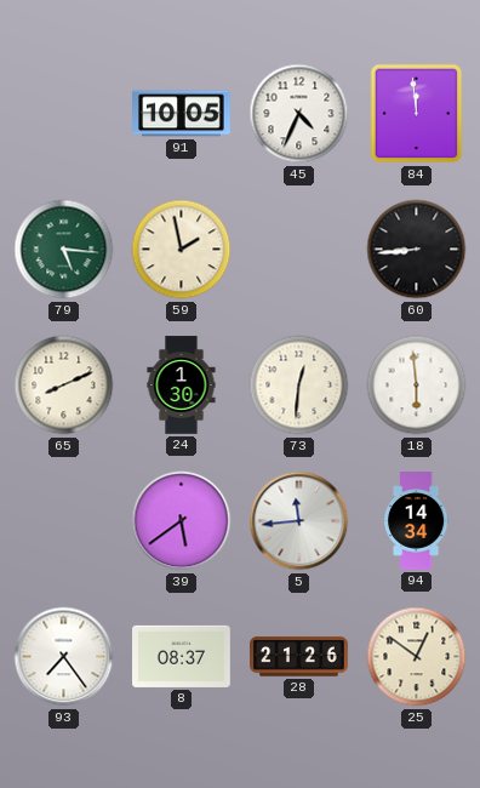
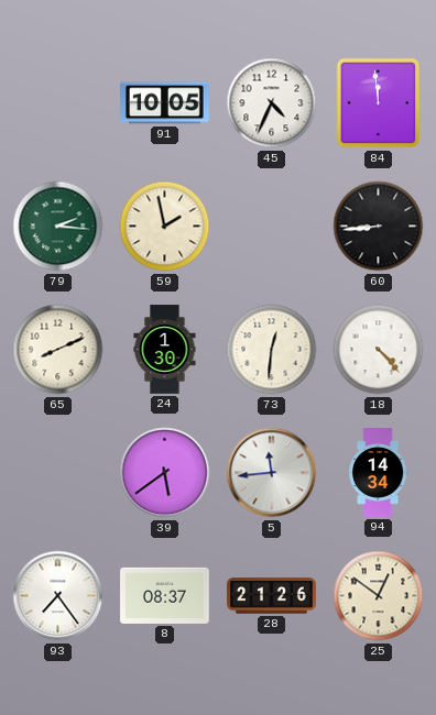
79: 5:16 -> 2:16
18: 5:59 -> 4:23
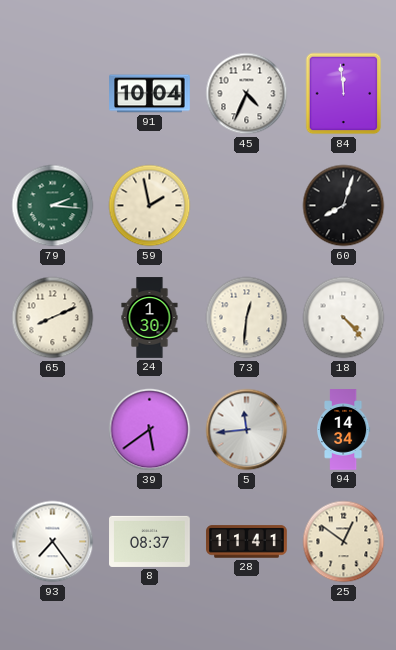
91: 10:05 -> 10:04
60: 8:44 -> 8:03
28: 21:26 -> 11:41
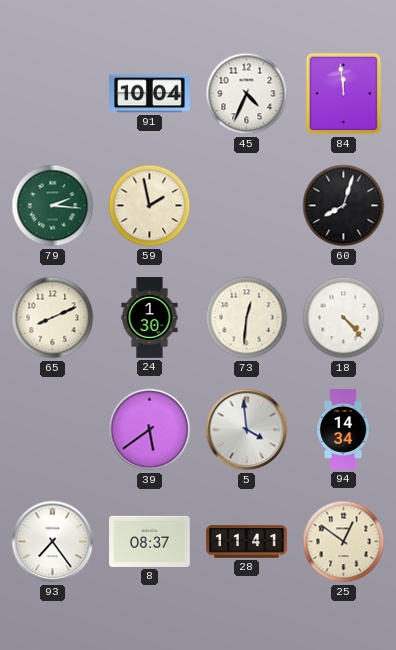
5: 11:44 -> 3:59
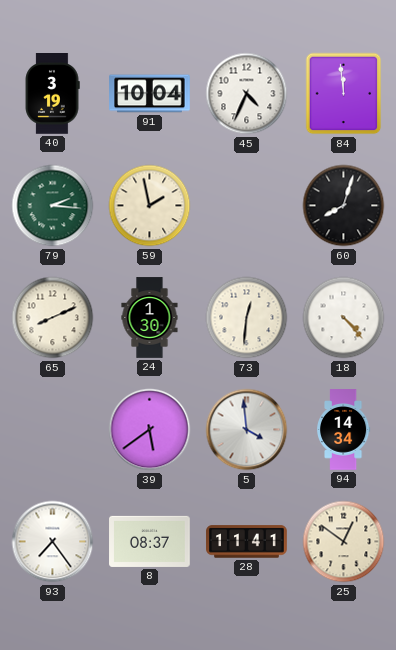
40: none -> 3:19
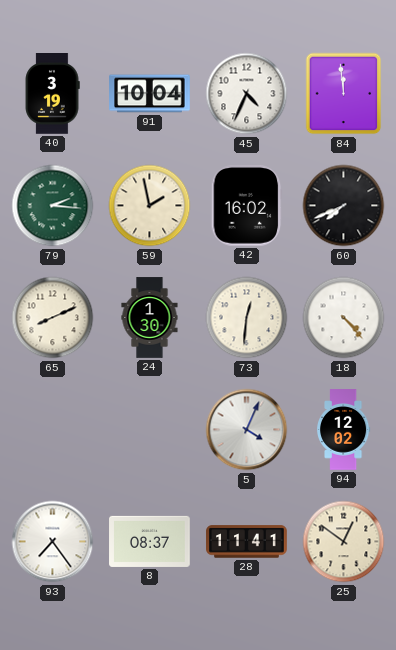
42: none -> 16:02
60: 8:03 -> 7:41
39: 5:39 -> none
5: 3:59 -> 4:04
94: 14:34 -> 12:02
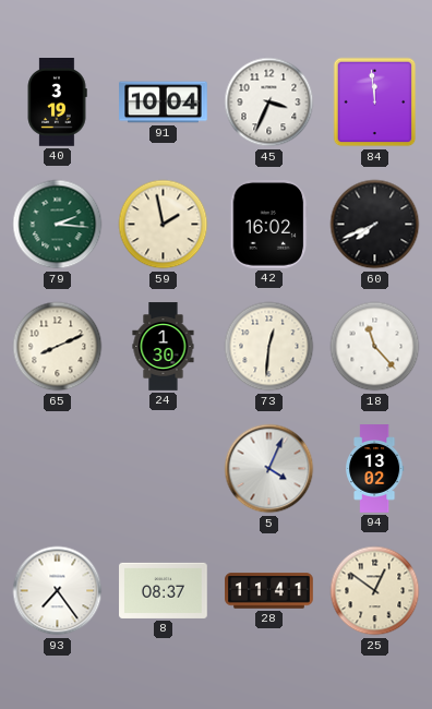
45: 4:34 -> 3:34
18: 4:23 -> 11:23
94: 12:02 -> 13:02
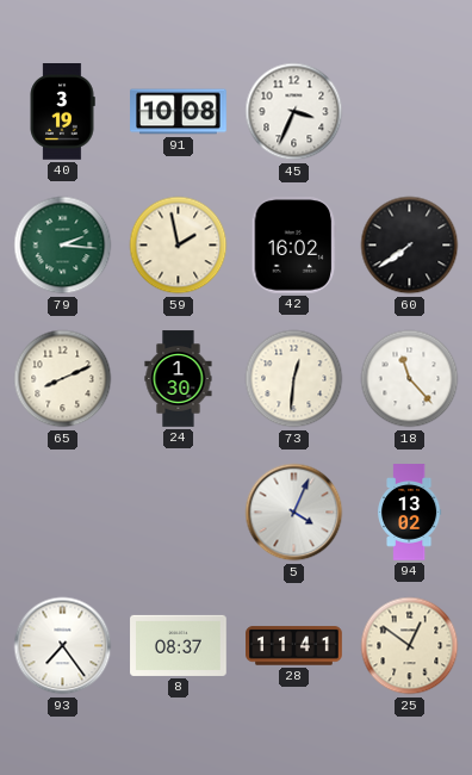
91: 10:04 -> 10:08
84: 11:59 -> none
60: 7:41 -> 7:39
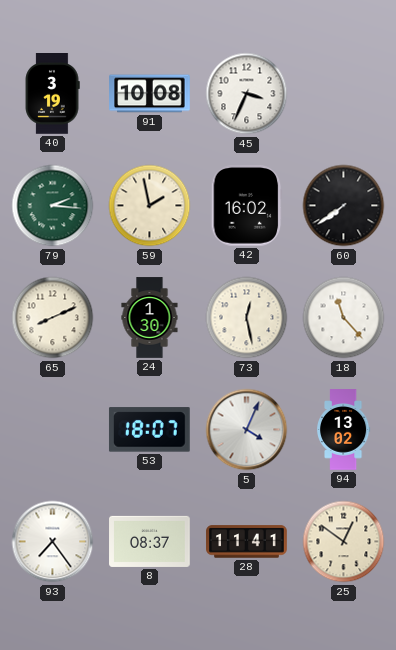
73: 12:31 -> 12:28
53: none -> 18:07
